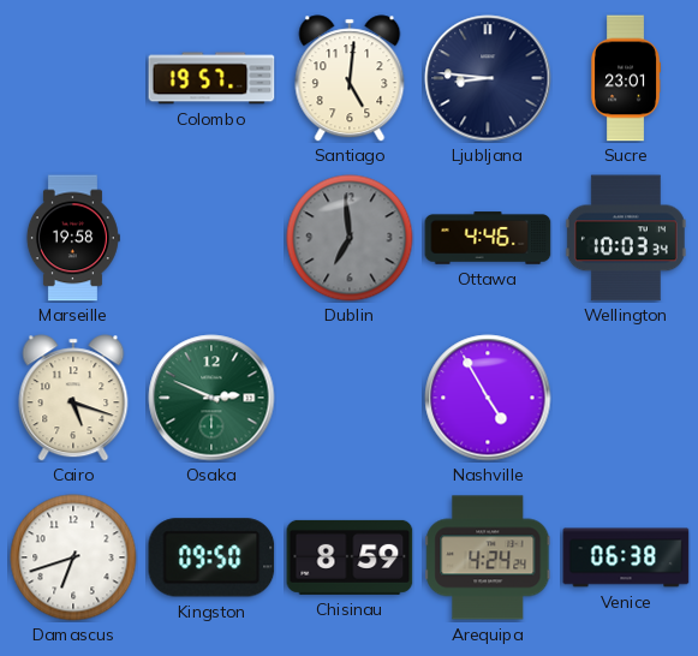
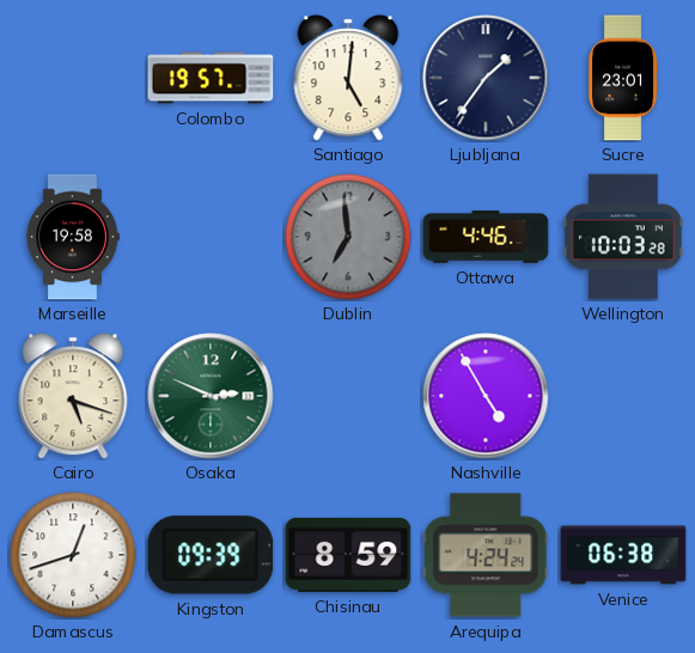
Ljubljana: 8:46 -> 1:36
Wellington: 10:03:34 -> 10:03:28
Damascus: 6:42 -> 12:42
Kingston: 09:50 -> 09:39
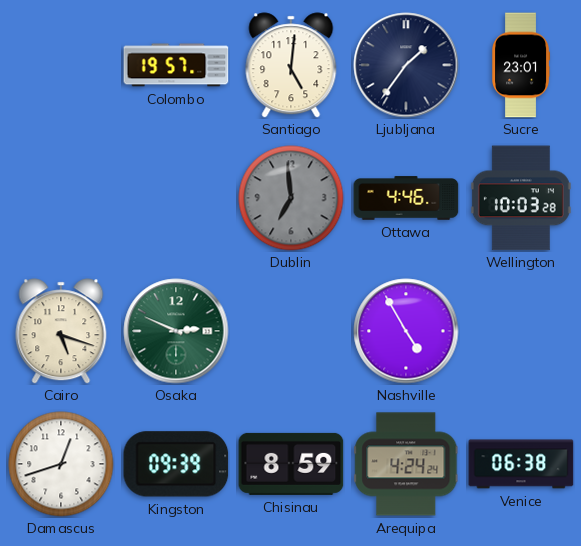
Marseille: 19:58 -> none
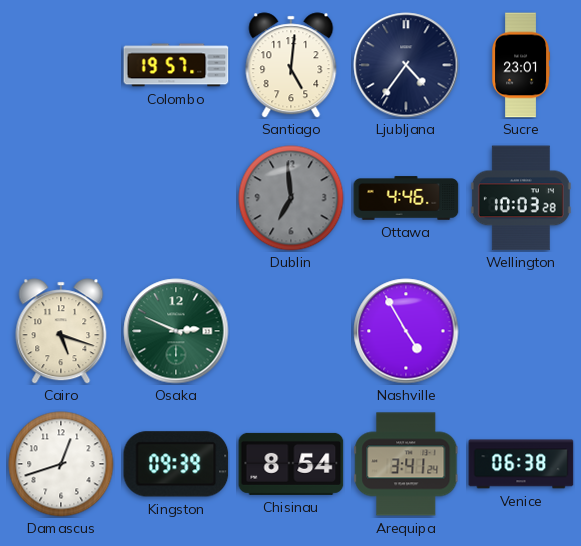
Ljubljana: 1:36 -> 4:36
Chisinau: 8:59 -> 8:54
Arequipa: 4:24 -> 3:41
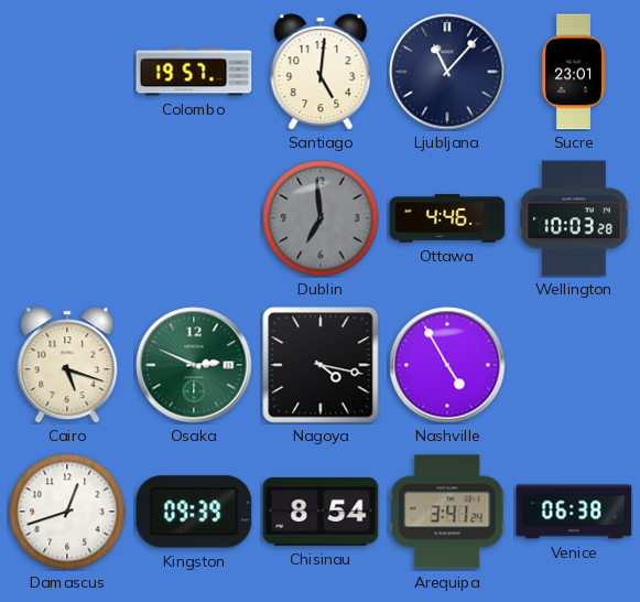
Ljubljana: 4:36 -> 11:07
Nagoya: none -> 4:17
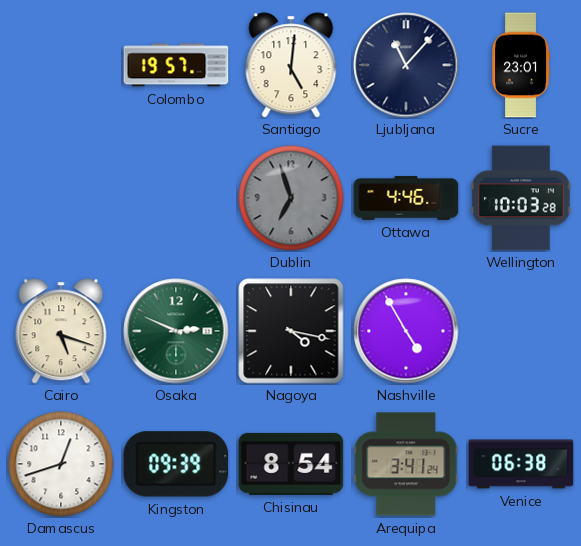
Dublin: 6:59 -> 6:57
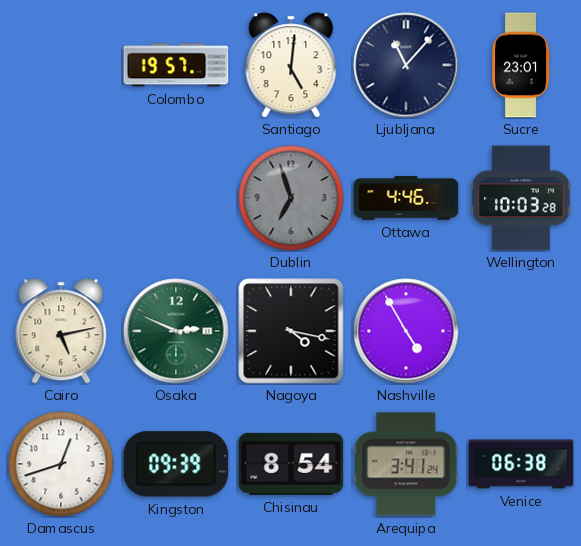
Cairo: 5:18 -> 5:13
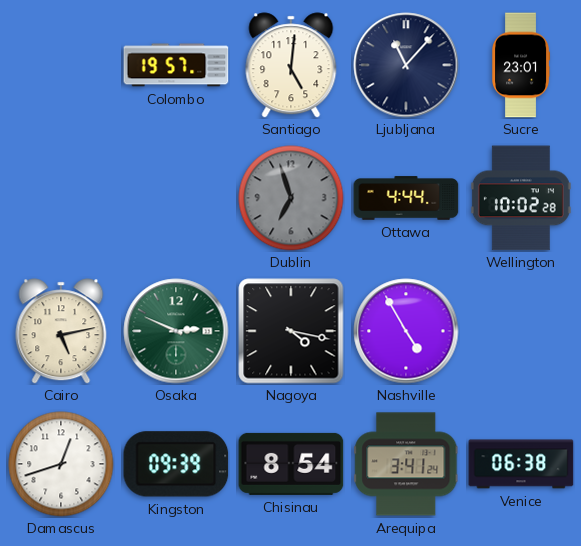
Ottawa: 4:46 -> 4:44
Wellington: 10:03 -> 10:02
